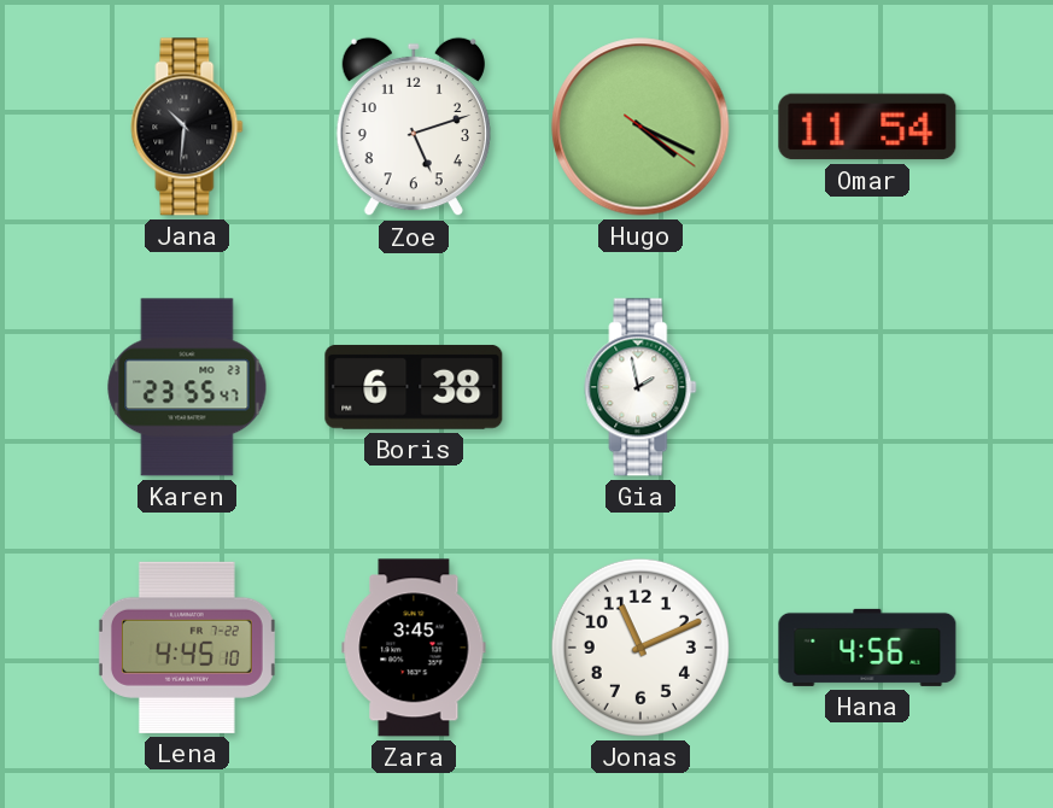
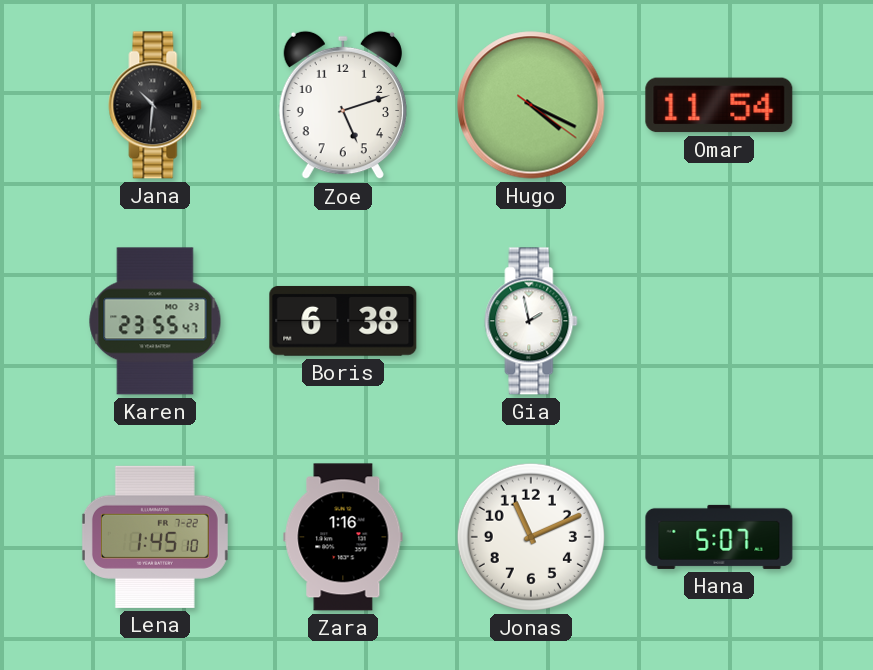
Lena: 4:45 -> 1:45
Zara: 3:45 -> 1:16
Hana: 4:56 -> 5:07
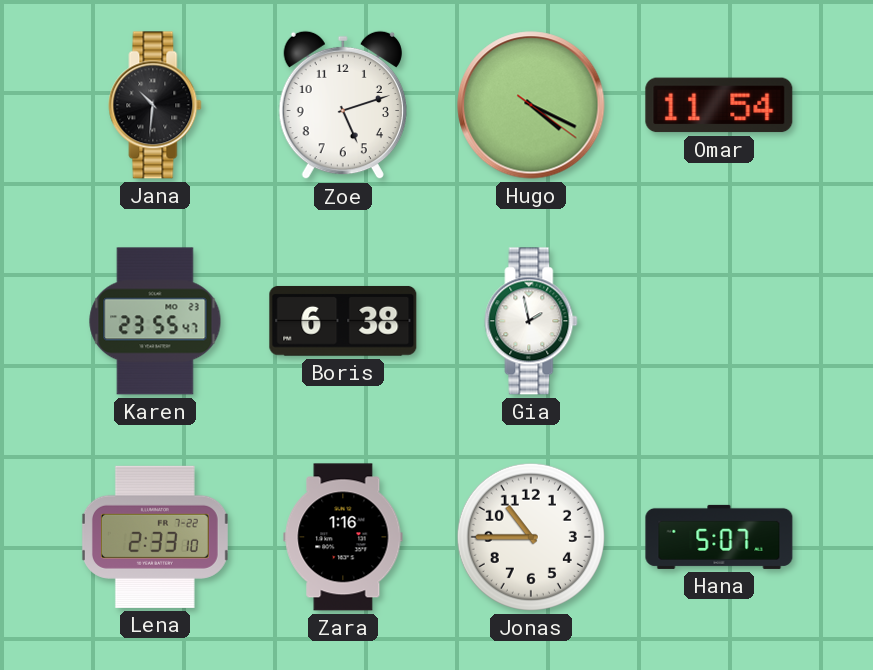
Lena: 1:45 -> 2:33
Jonas: 11:11 -> 10:45
